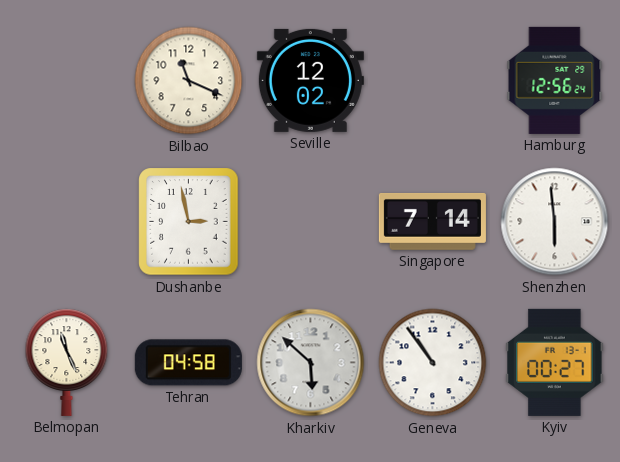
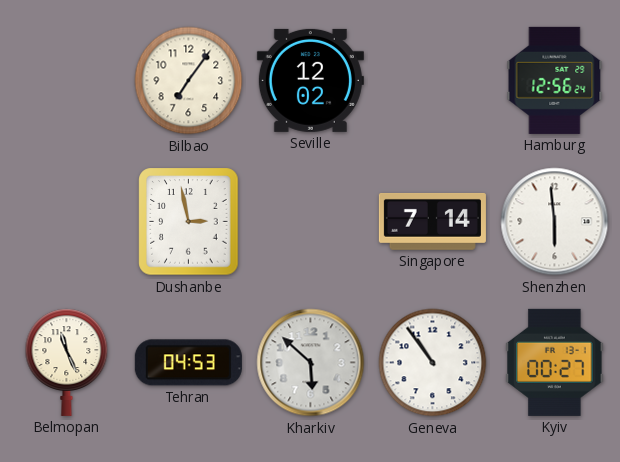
Bilbao: 11:19 -> 7:06
Tehran: 04:58 -> 04:53
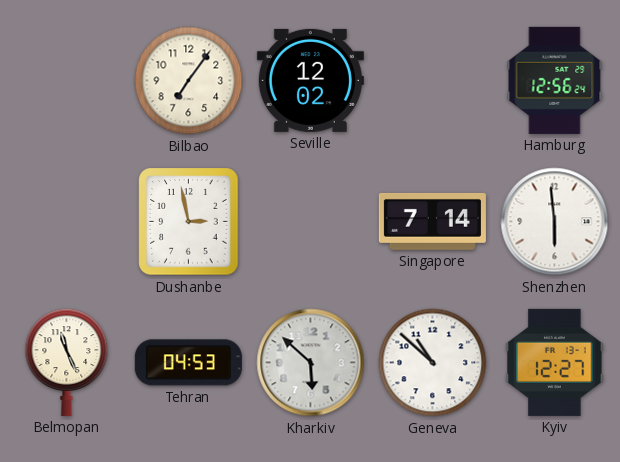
Geneva: 10:54 -> 10:52
Kyiv: 00:27 -> 12:27
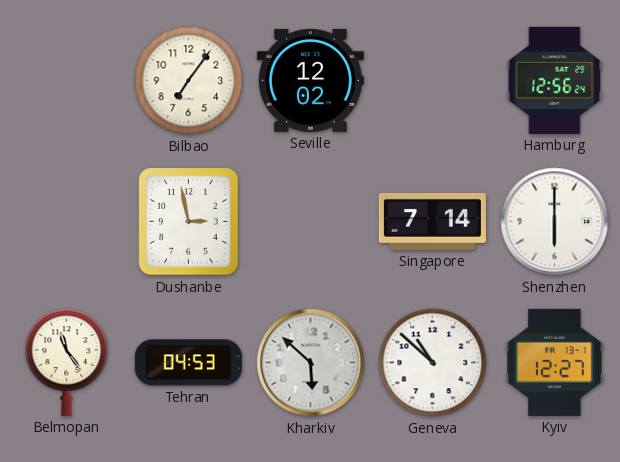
Shenzhen: 5:59 -> 6:00
Belmopan: 11:26 -> 11:24
